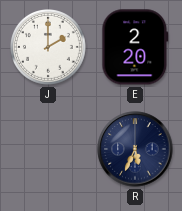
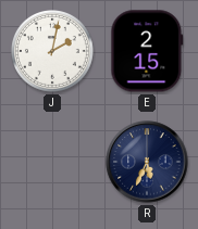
J: 2:00 -> 2:02
E: 2:20 -> 2:15
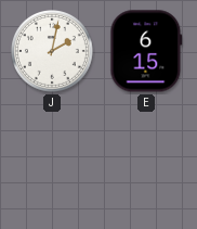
E: 2:15 -> 6:15
R: 5:34 -> none
